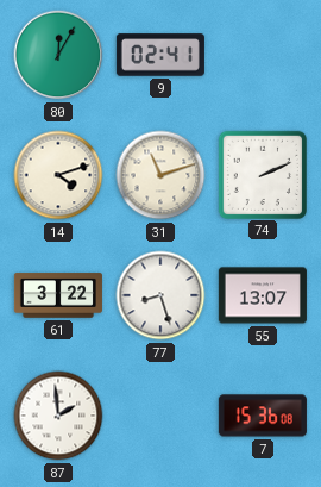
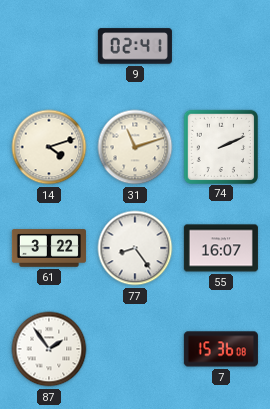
80: 12:05 -> none
77: 8:27 -> 8:24
55: 13:07 -> 16:07
87: 1:59 -> 1:54
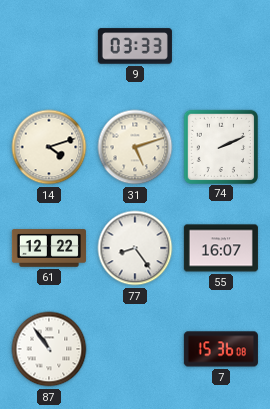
9: 02:41 -> 03:33
31: 11:12 -> 5:12
61: 3:22 -> 12:22
87: 1:54 -> 10:54
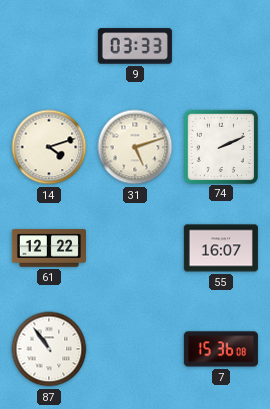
77: 8:24 -> none
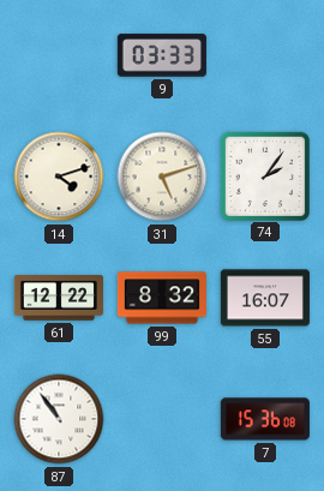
74: 2:11 -> 2:06
99: none -> 8:32
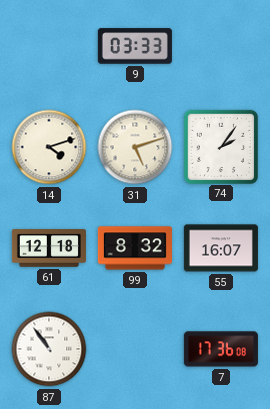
61: 12:22 -> 12:18
7: 15:36 -> 17:36
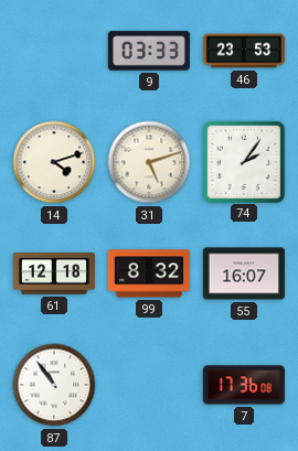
46: none -> 23:53
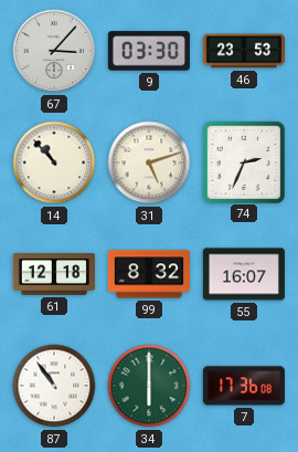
67: none -> 3:07
9: 03:33 -> 03:30
14: 4:12 -> 10:53
74: 2:06 -> 2:34
34: none -> 6:00
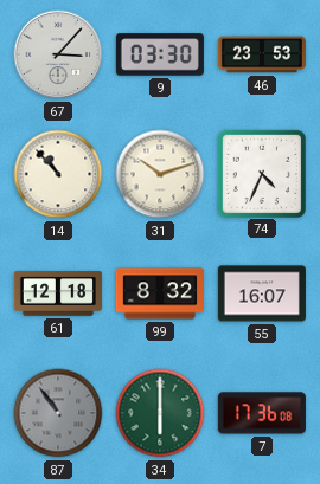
31: 5:12 -> 10:12
74: 2:34 -> 4:34
87 dial: white -> grey
